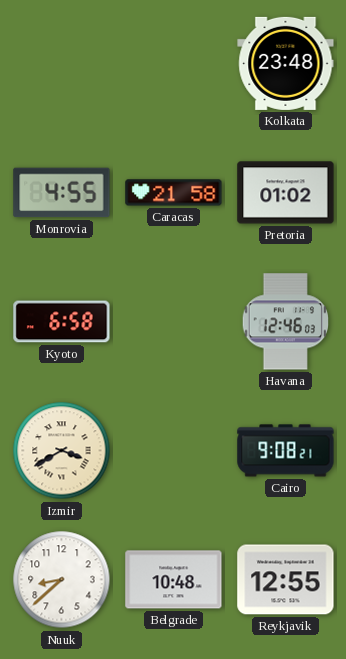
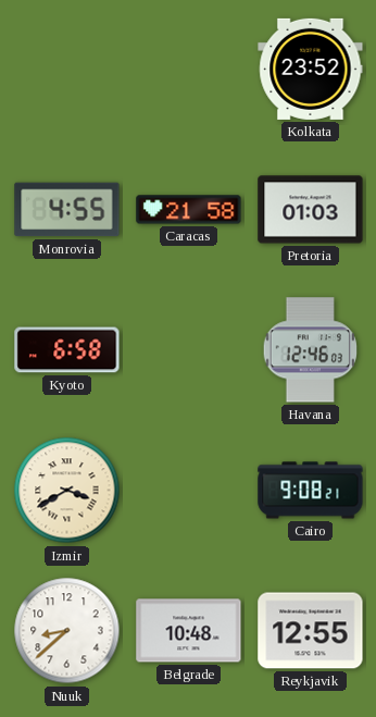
Kolkata: 23:48 -> 23:52
Pretoria: 01:02 -> 01:03
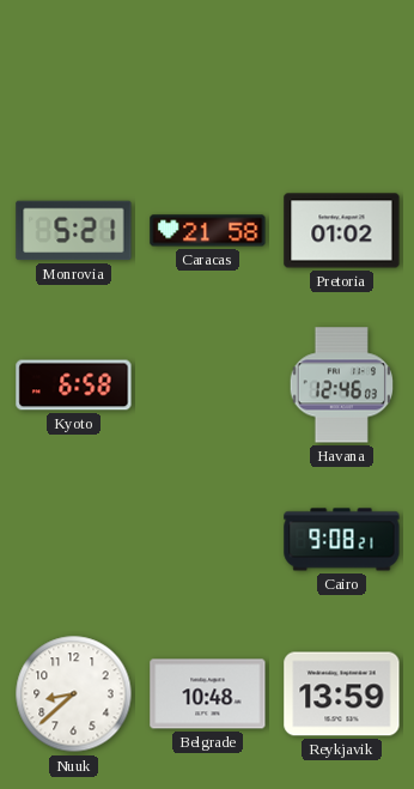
Kolkata: 23:52 -> none
Monrovia: 4:55 -> 5:21
Pretoria: 01:03 -> 01:02
Izmir: 3:40 -> none
Reykjavik: 12:55 -> 13:59
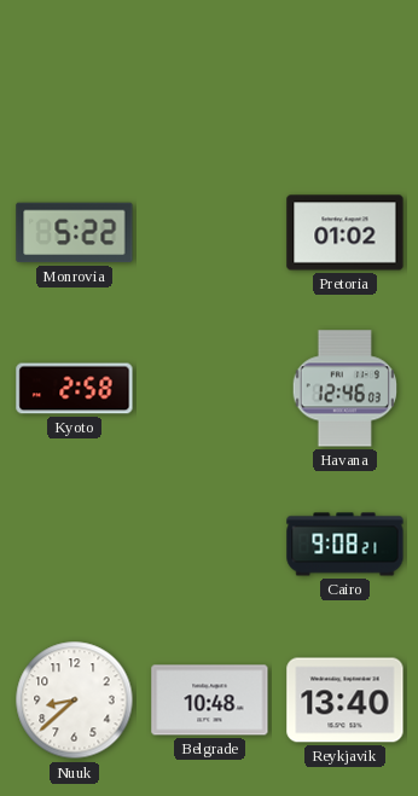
Monrovia: 5:21 -> 5:22
Caracas: 21:58 -> none
Kyoto: 6:58 -> 2:58
Reykjavik: 13:59 -> 13:40
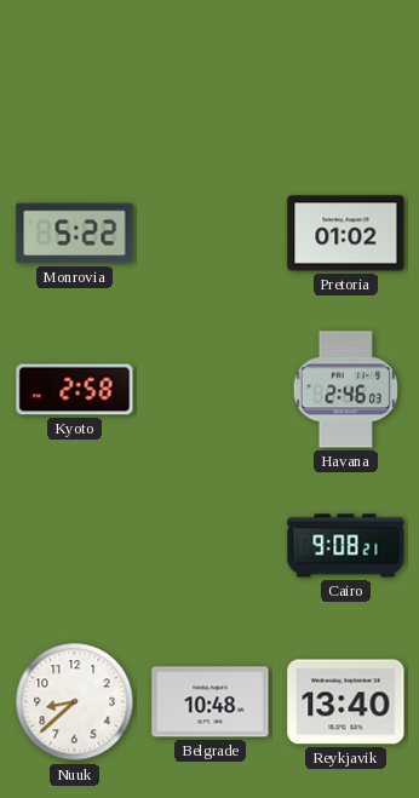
Havana: 12:46 -> 2:46
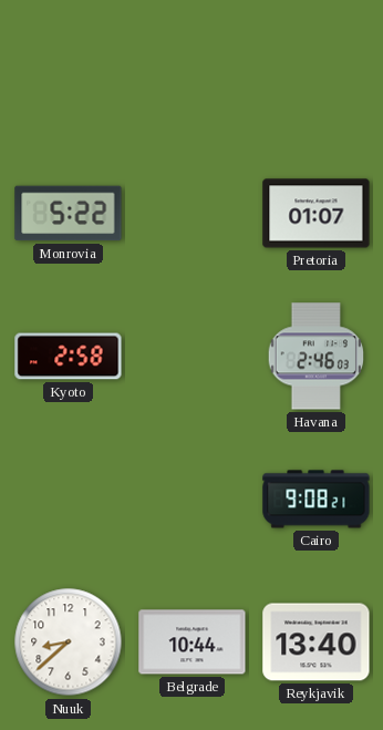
Pretoria: 01:02 -> 01:07
Belgrade: 10:48 -> 10:44
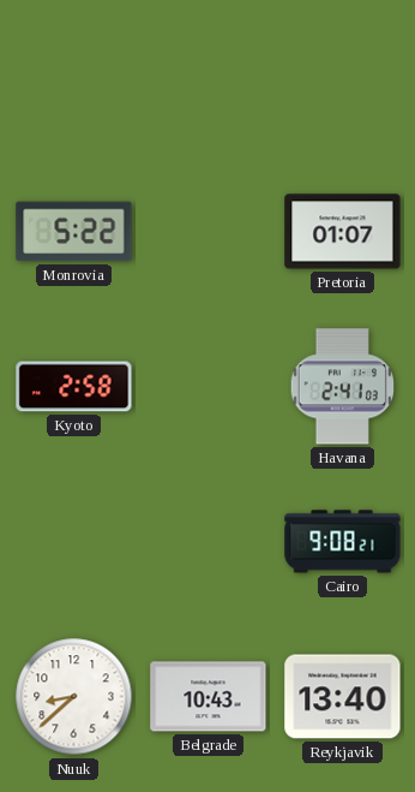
Havana: 2:46 -> 2:41
Belgrade: 10:44 -> 10:43
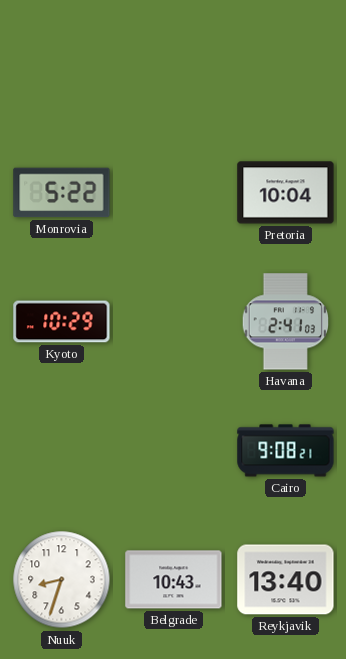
Pretoria: 01:07 -> 10:04
Kyoto: 2:58 -> 10:29
Nuuk: 8:38 -> 8:33
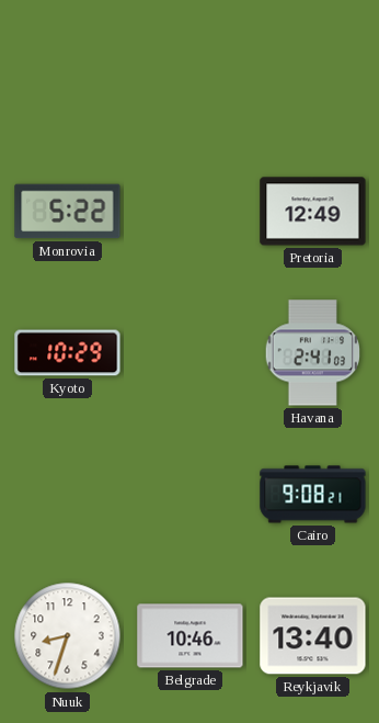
Pretoria: 10:04 -> 12:49
Belgrade: 10:43 -> 10:46
